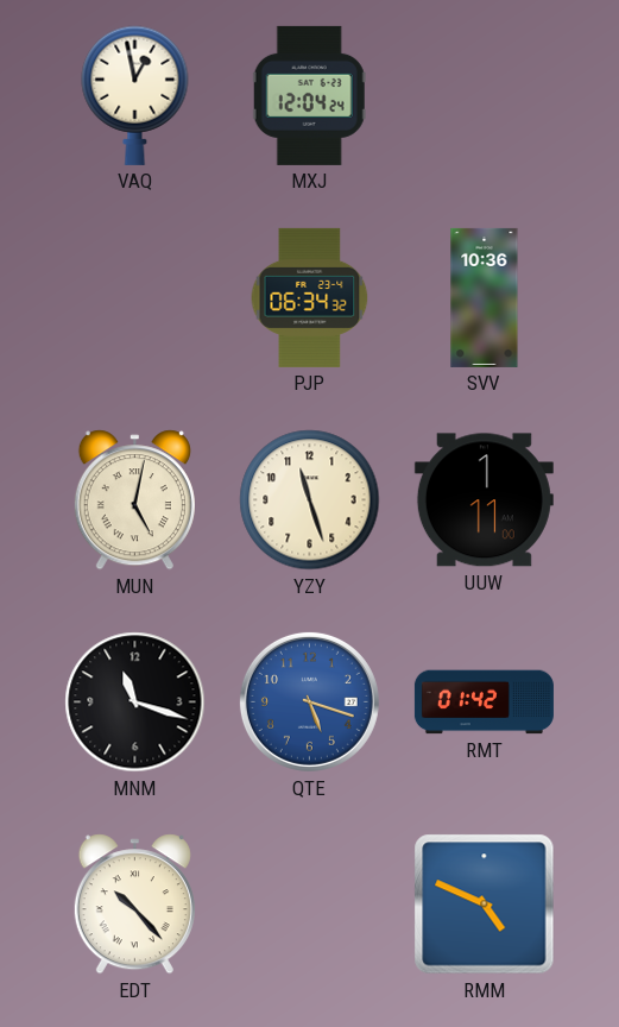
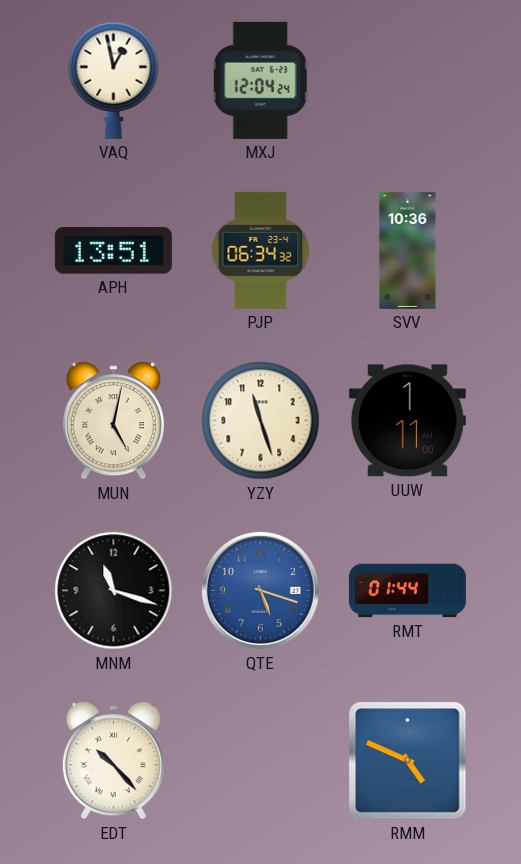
APH: none -> 13:51
RMT: 01:42 -> 01:44
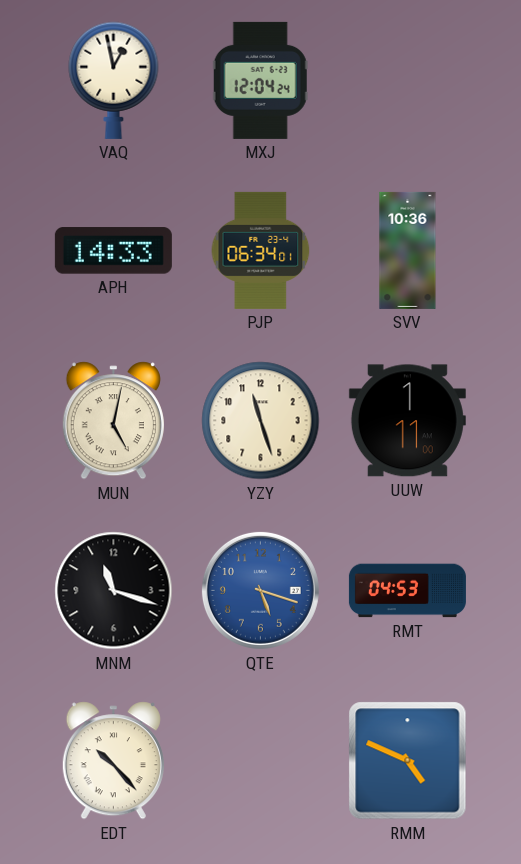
APH: 13:51 -> 14:33
PJP: 06:34:32 -> 06:34:01
RMT: 01:44 -> 04:53
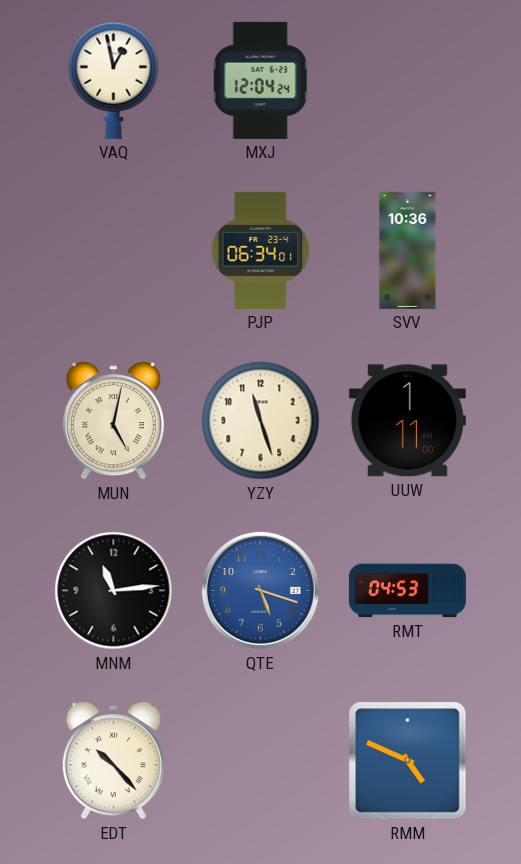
APH: 14:33 -> none
MNM: 11:18 -> 11:14
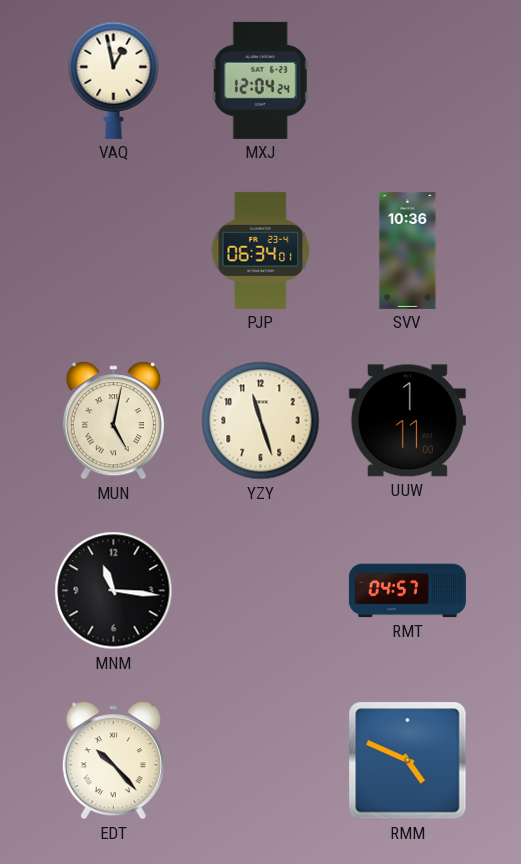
MNM: 11:14 -> 11:16
QTE: 5:18 -> none
RMT: 04:53 -> 04:57
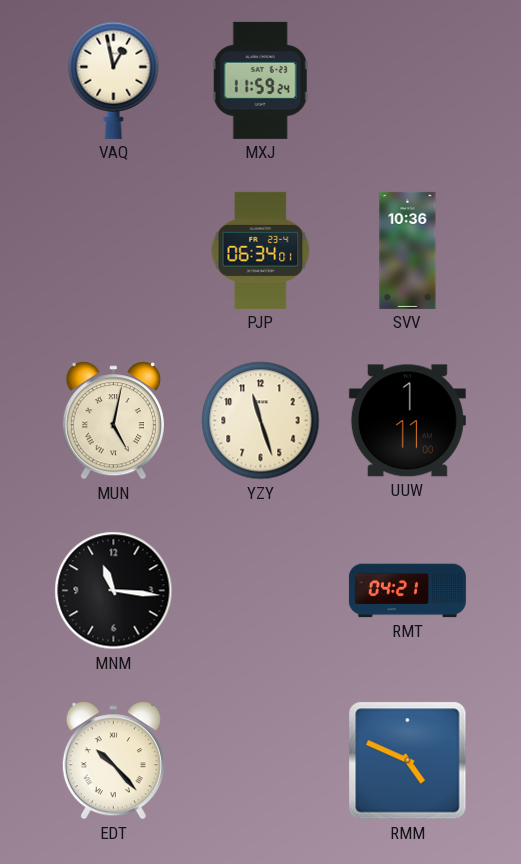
MXJ: 12:04 -> 11:59
RMT: 04:57 -> 04:21
